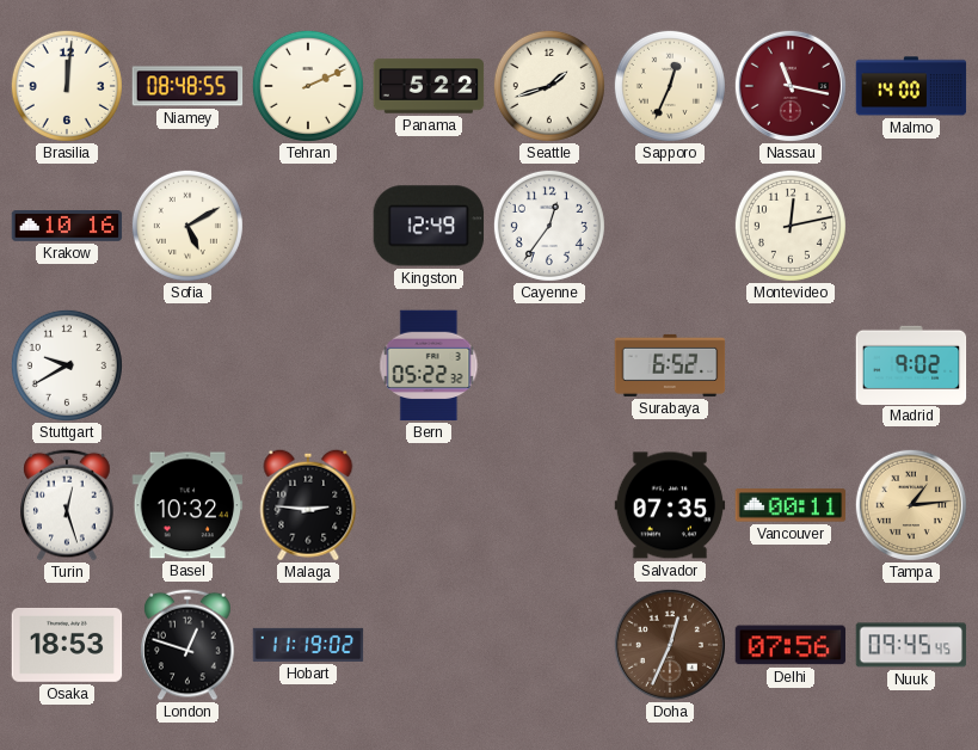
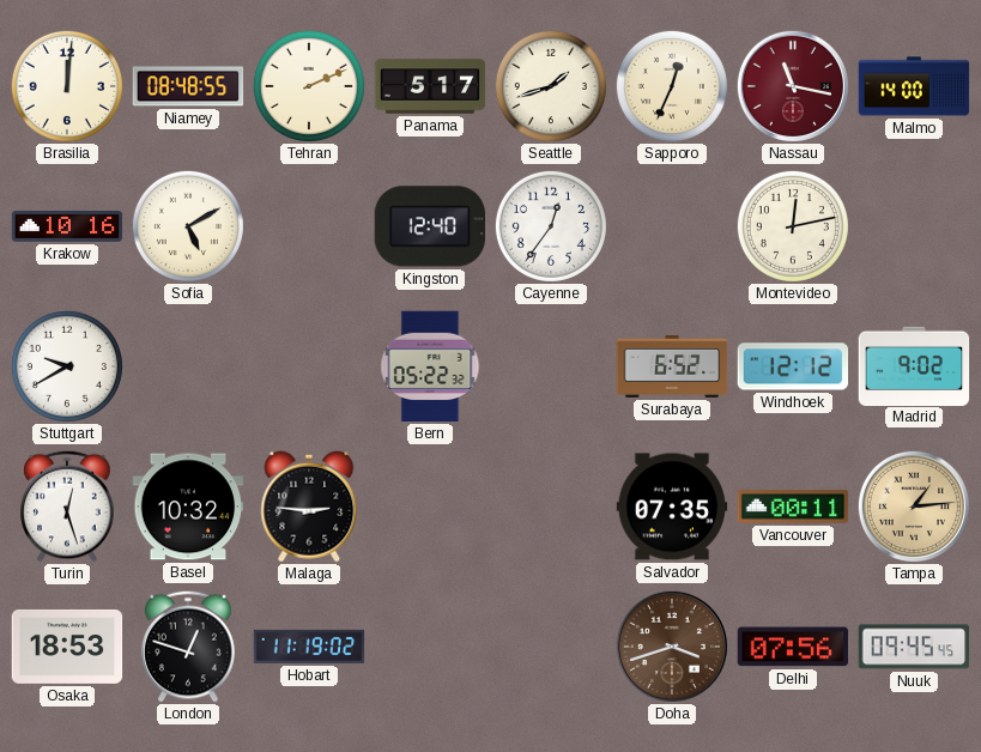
Panama: 5:22 -> 5:17
Kingston: 12:49 -> 12:40
Windhoek: none -> 12:12
Doha: 12:34 -> 3:42
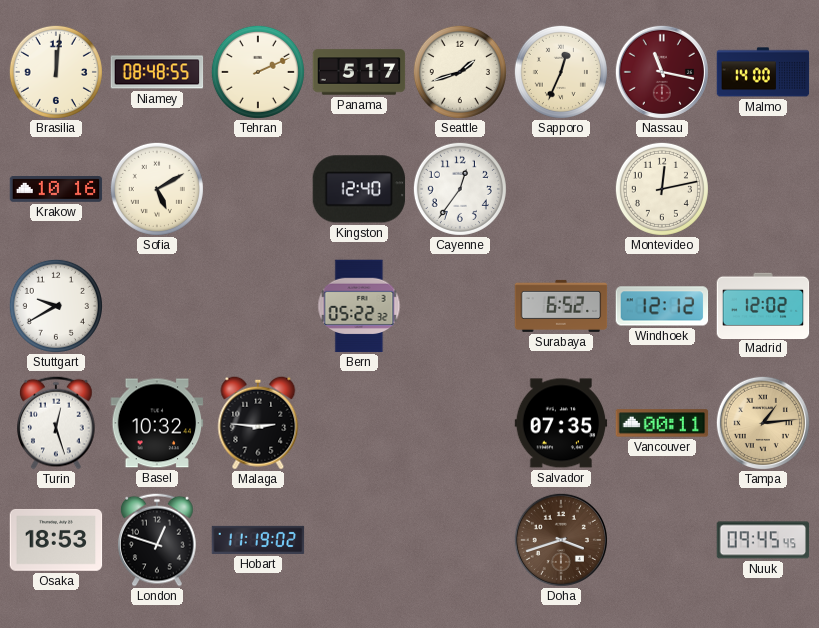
Madrid: 9:02 -> 12:02
Delhi: 07:56 -> none
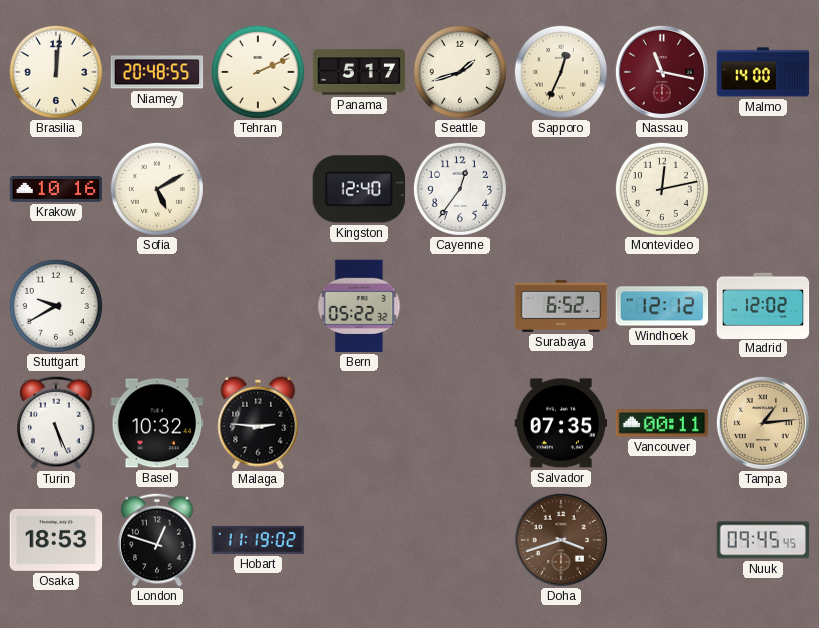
Niamey: 08:48 -> 20:48
Turin: 12:27 -> 5:26
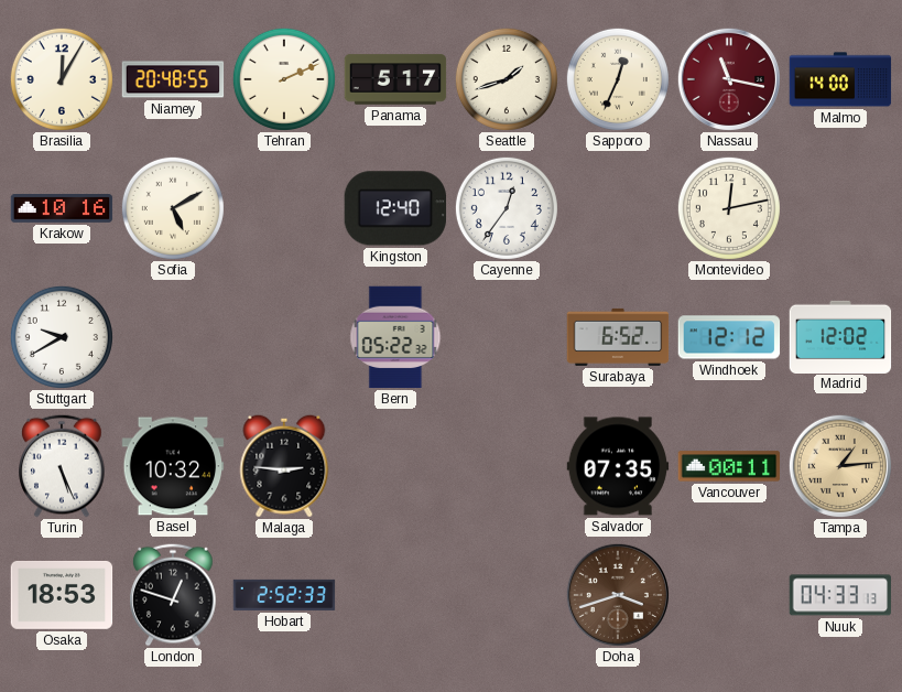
Brasilia: 12:01 -> 12:05
Hobart: 11:19 -> 2:52
Nuuk: 09:45 -> 04:33
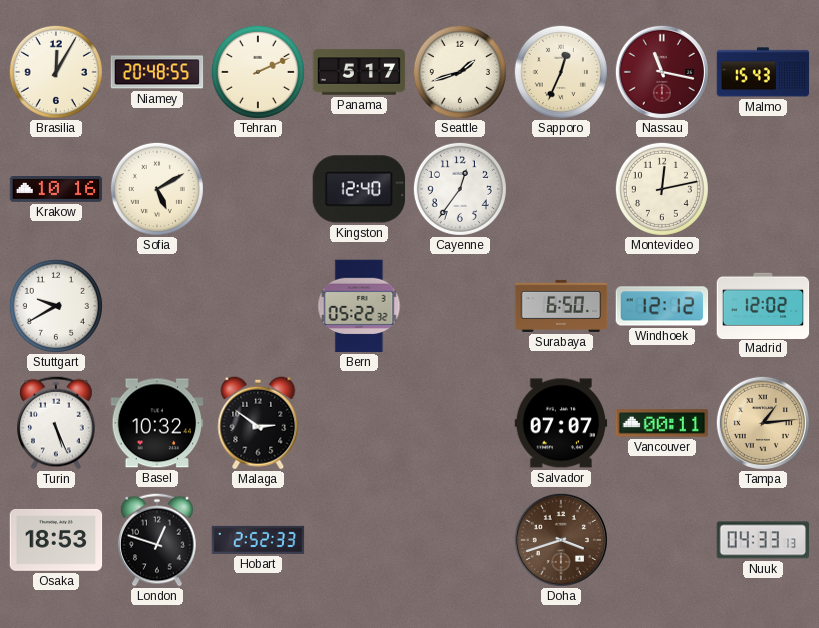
Malmo: 14:00 -> 15:43
Surabaya: 6:52 -> 6:50
Malaga: 2:46 -> 2:51
Salvador: 07:35 -> 07:07
